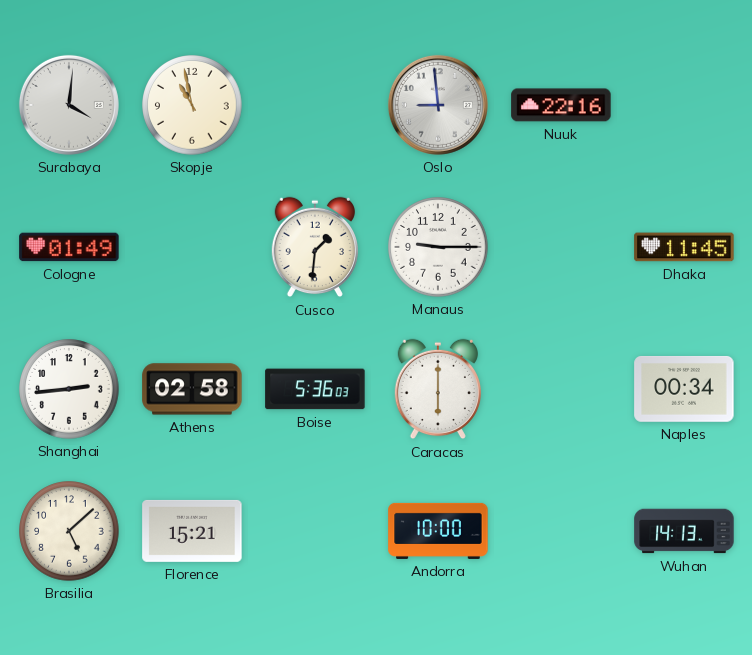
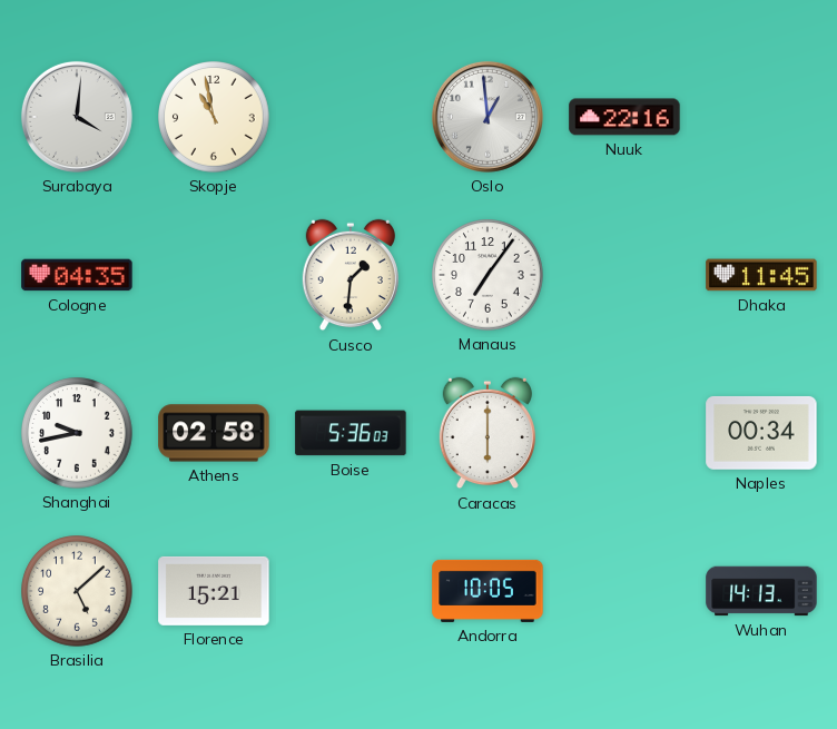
Oslo: 8:59 -> 12:59
Cologne: 01:49 -> 04:35
Manaus: 9:15 -> 7:06
Shanghai: 2:44 -> 9:43
Andorra: 10:00 -> 10:05
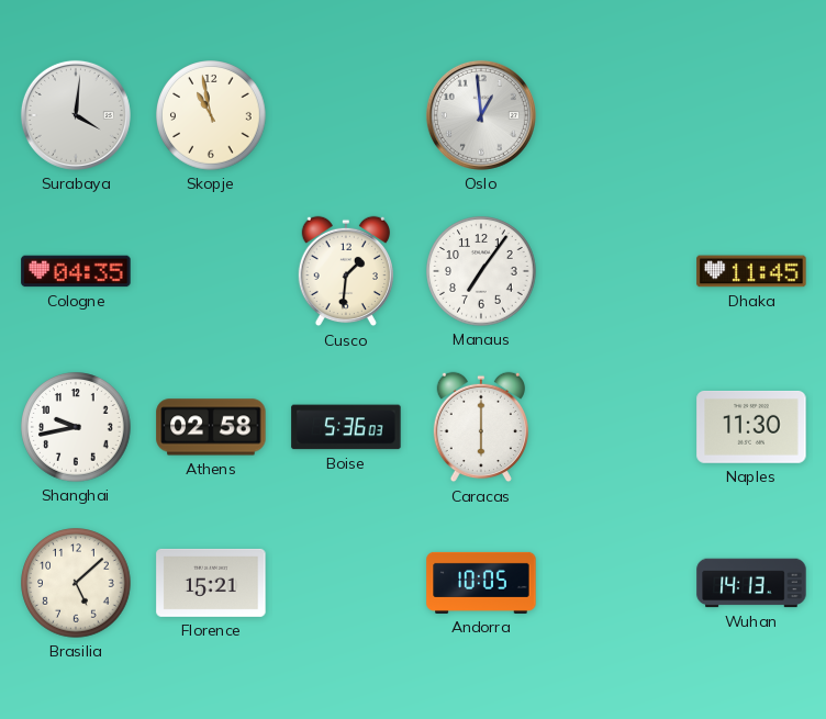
Nuuk: 22:16 -> none
Naples: 00:34 -> 11:30
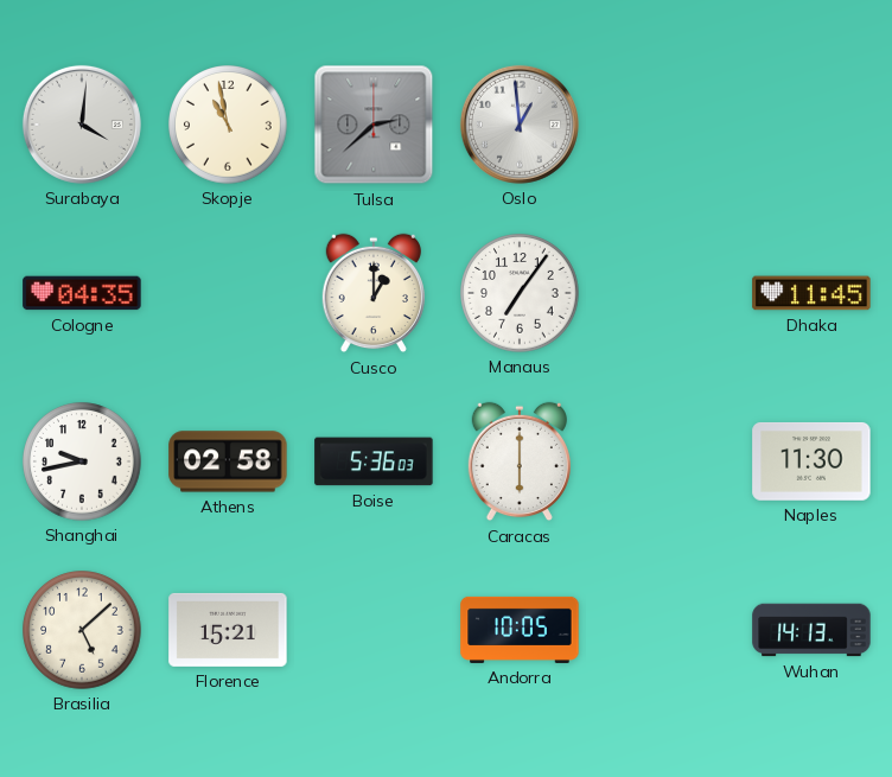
Tulsa: none -> 2:38
Cusco: 1:31 -> 1:00
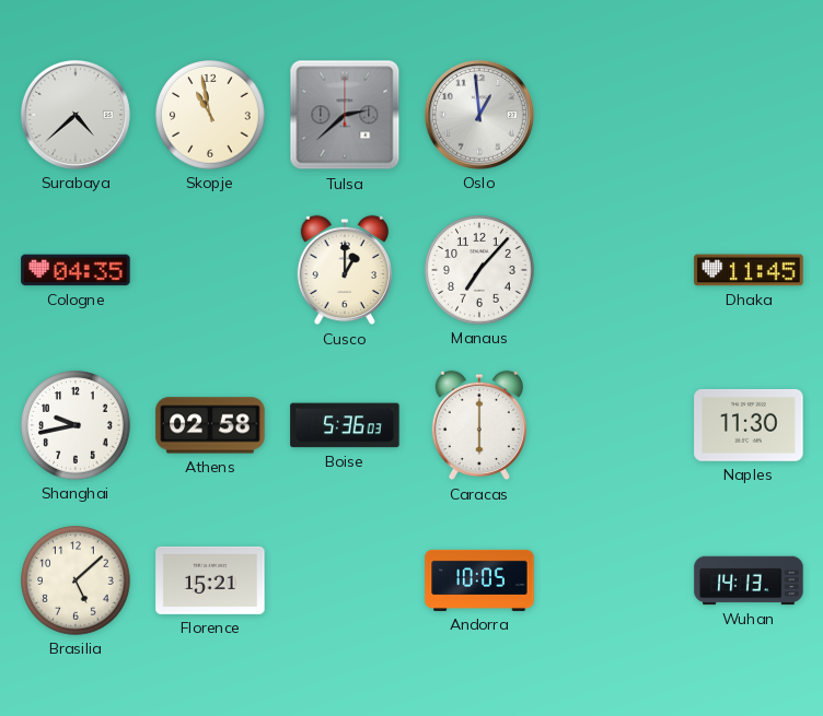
Surabaya: 4:01 -> 4:38
Manaus: 7:06 -> 7:07
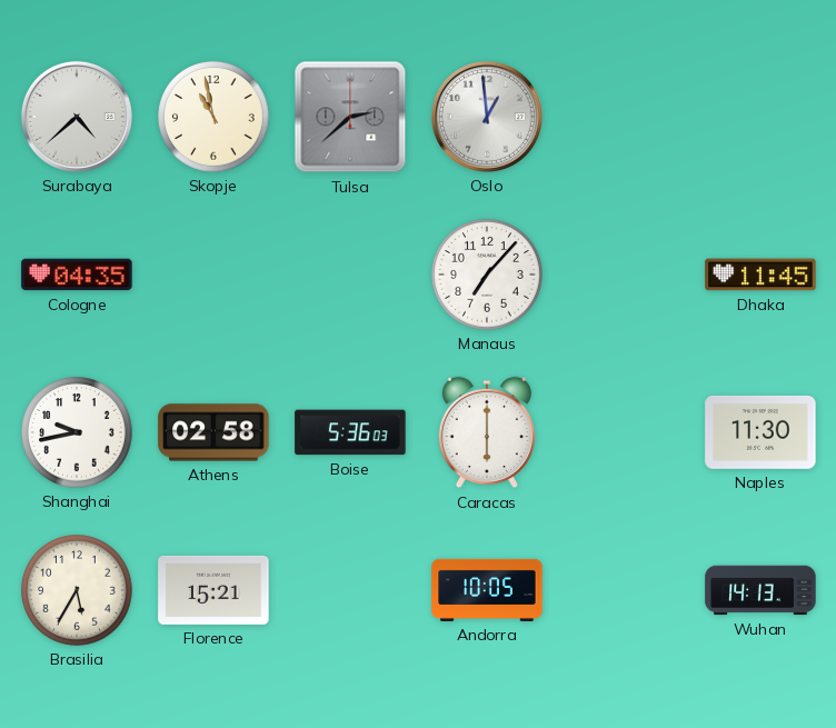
Cusco: 1:00 -> none
Brasilia: 5:08 -> 5:35
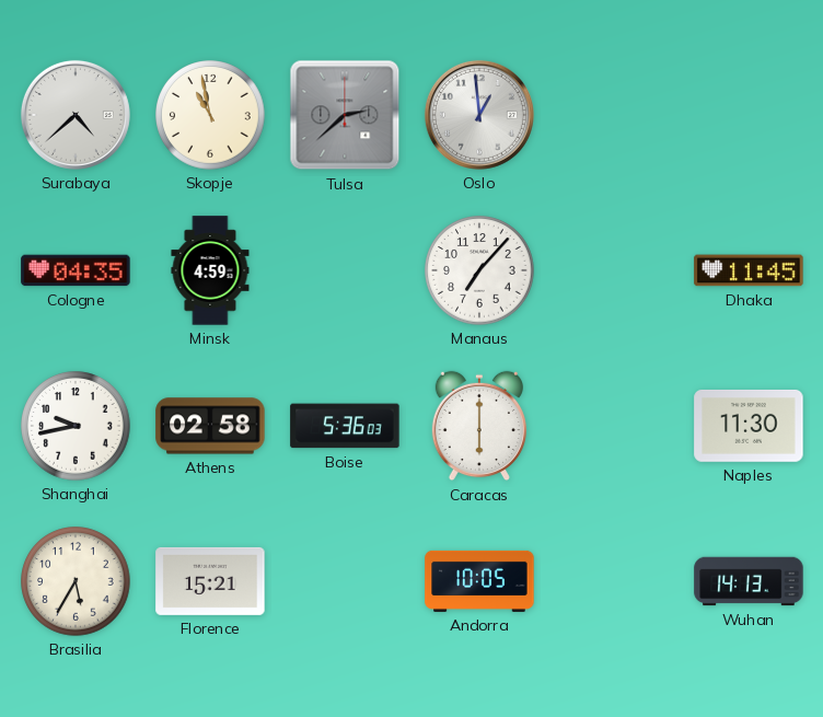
Minsk: none -> 4:59
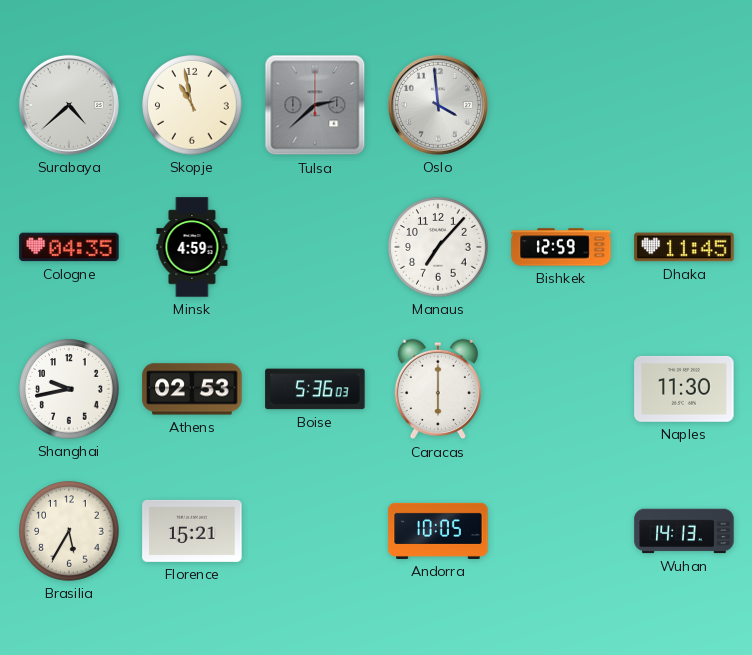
Oslo: 12:59 -> 3:59
Bishkek: none -> 12:59
Athens: 02:58 -> 02:53
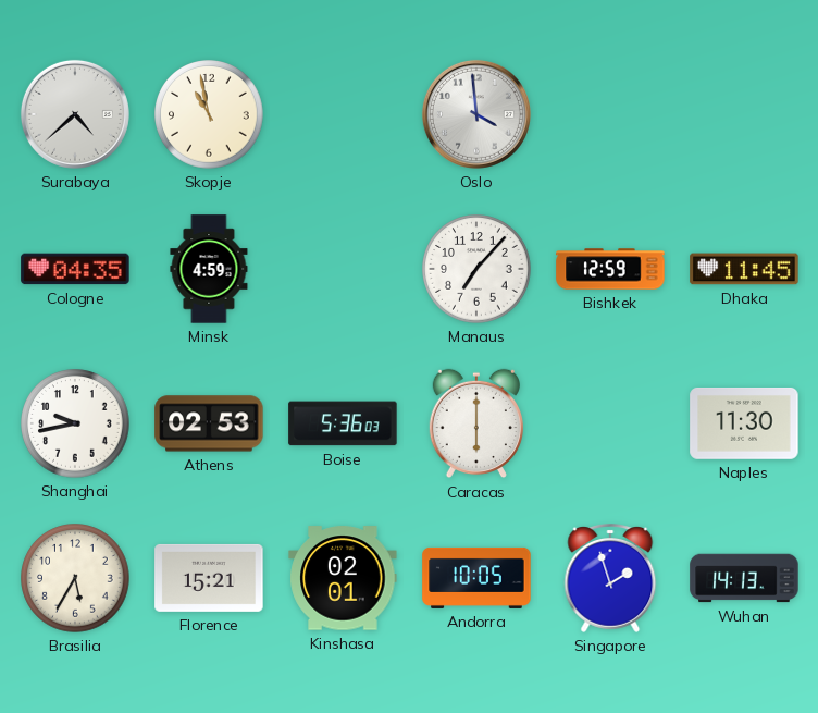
Tulsa: 2:38 -> none
Kinshasa: none -> 02:01
Singapore: none -> 1:57
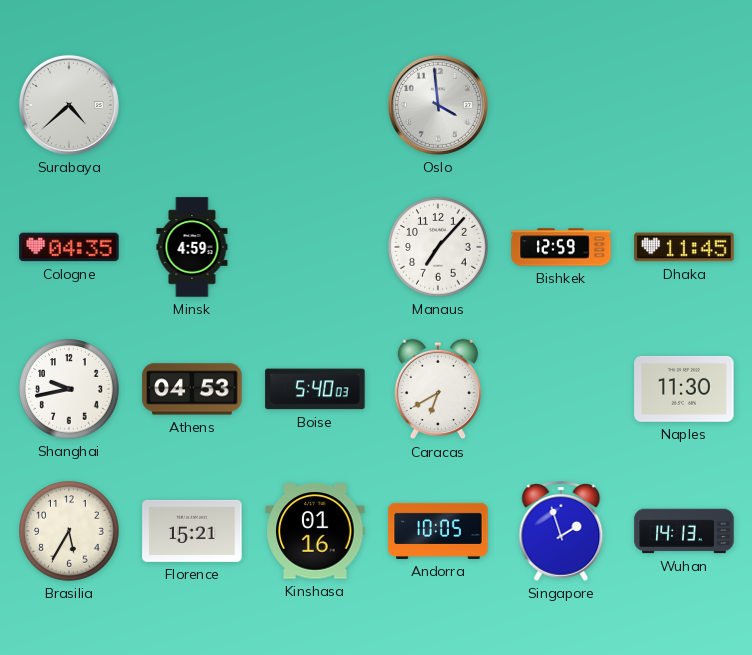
Skopje: 10:58 -> none
Athens: 02:53 -> 04:53
Boise: 5:36 -> 5:40
Caracas: 6:00 -> 6:40
Kinshasa: 02:01 -> 01:16
